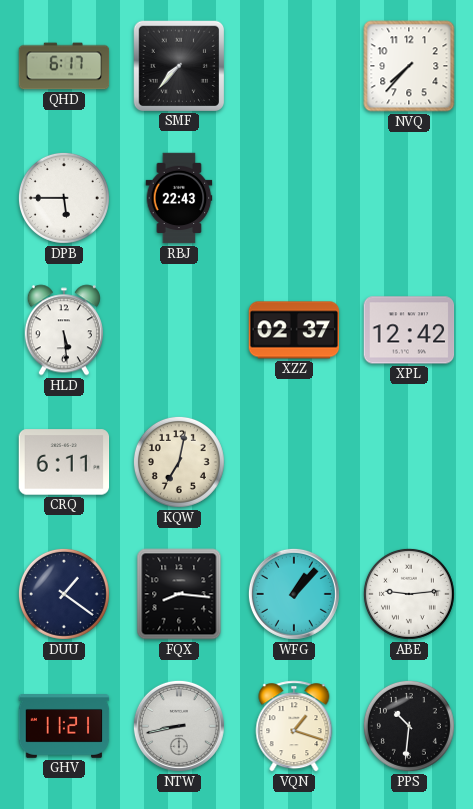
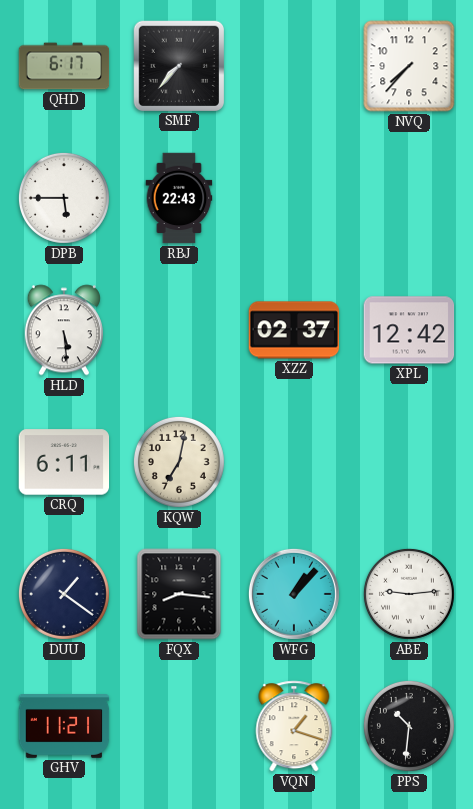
NTW: 8:43 -> none
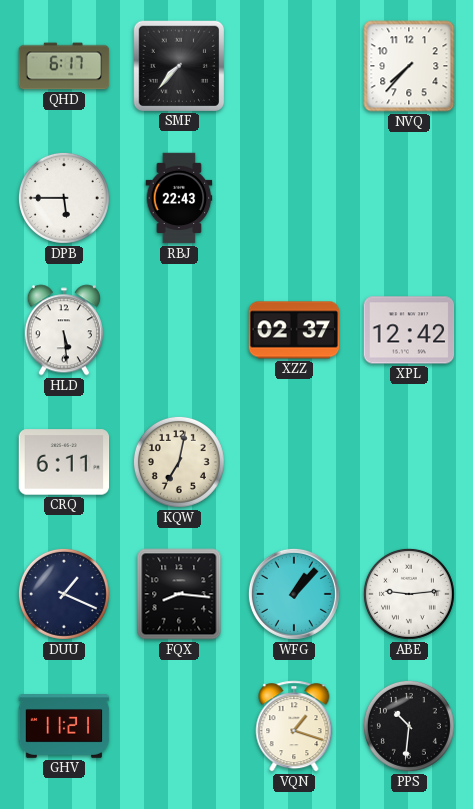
DUU: 1:21 -> 1:19
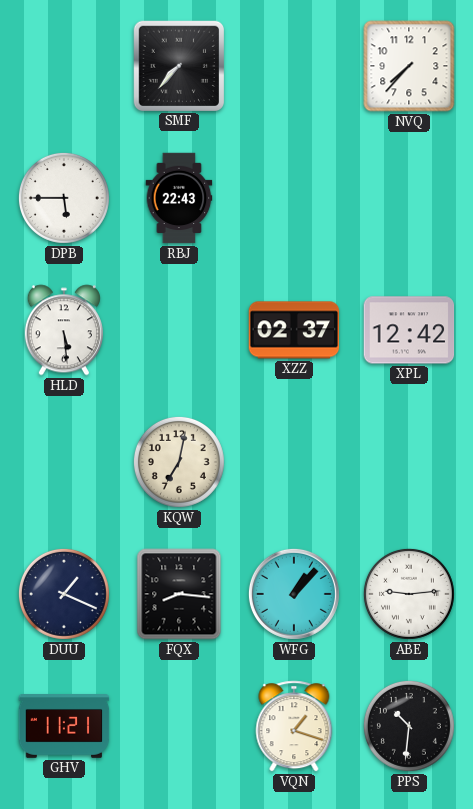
QHD: 6:17 -> none
CRQ: 6:11 -> none
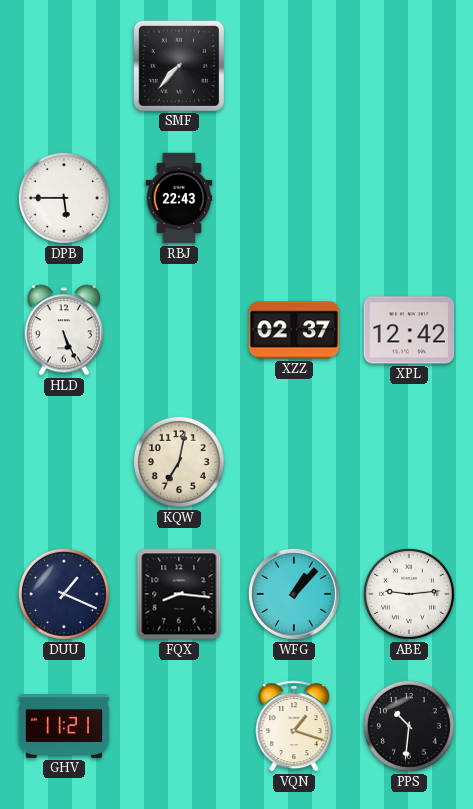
NVQ: 7:37 -> none
HLD: 5:29 -> 5:26
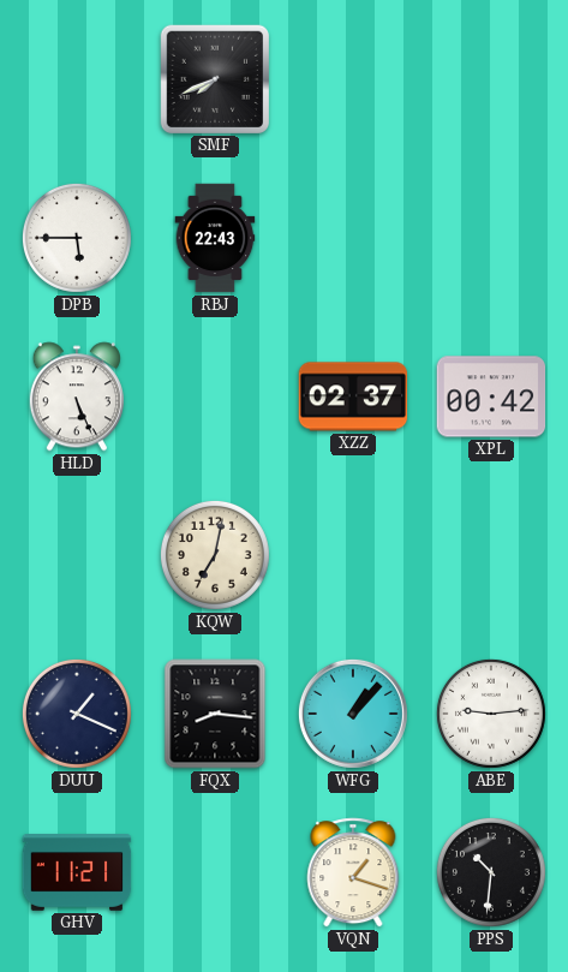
SMF: 7:37 -> 7:41
XPL: 12:42 -> 00:42
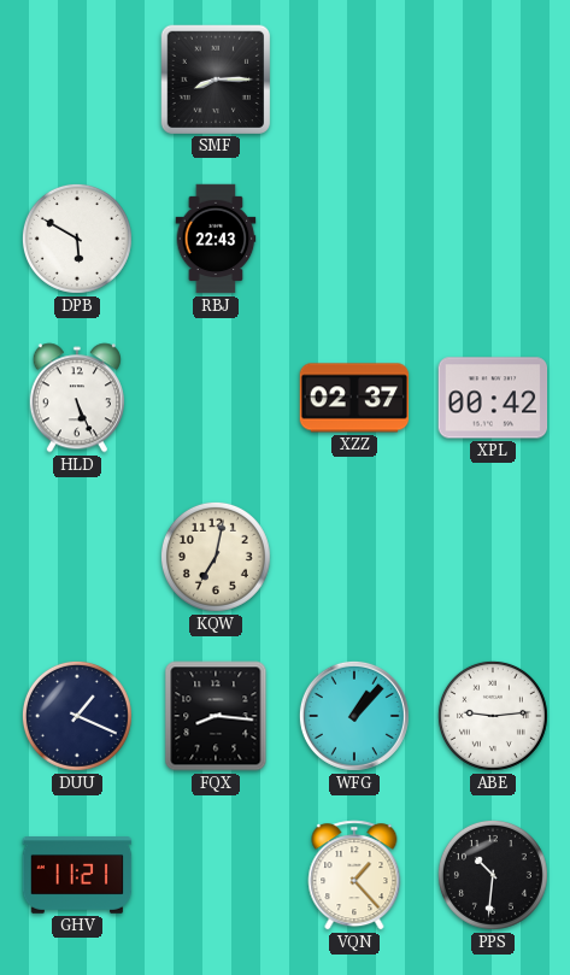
SMF: 7:41 -> 8:15
DPB: 5:45 -> 5:50
VQN: 1:18 -> 1:23
